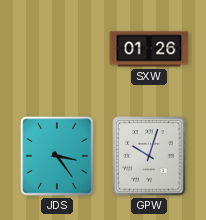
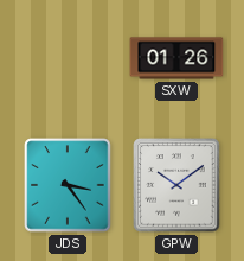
GPW: 10:03 -> 10:09
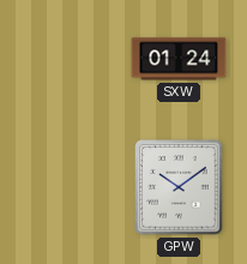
SXW: 01:26 -> 01:24
JDS: 3:24 -> none
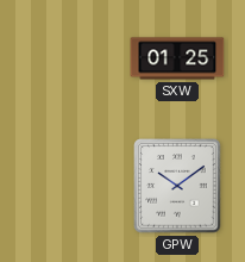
SXW: 01:24 -> 01:25
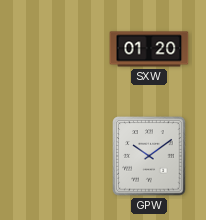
SXW: 01:25 -> 01:20
